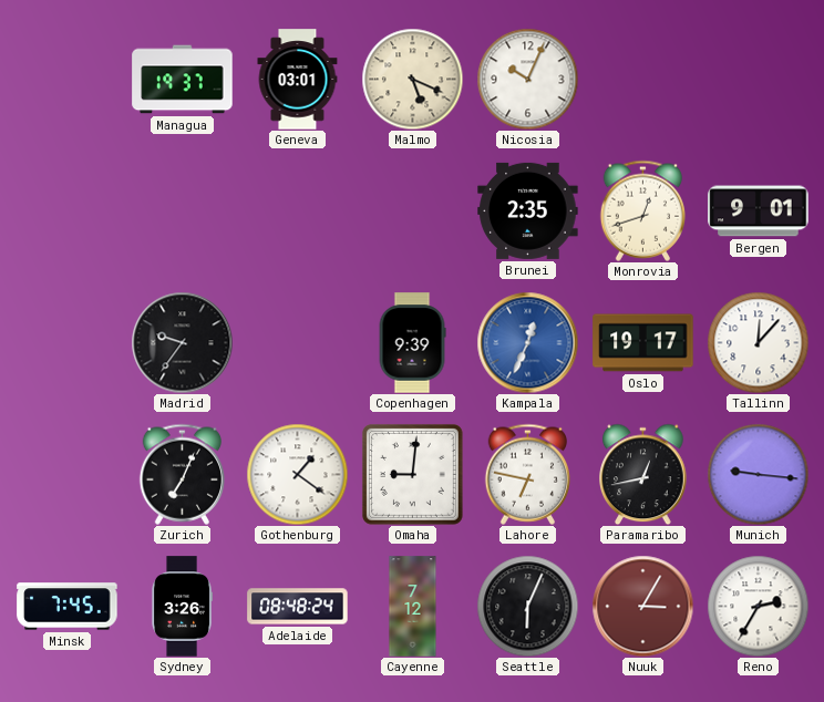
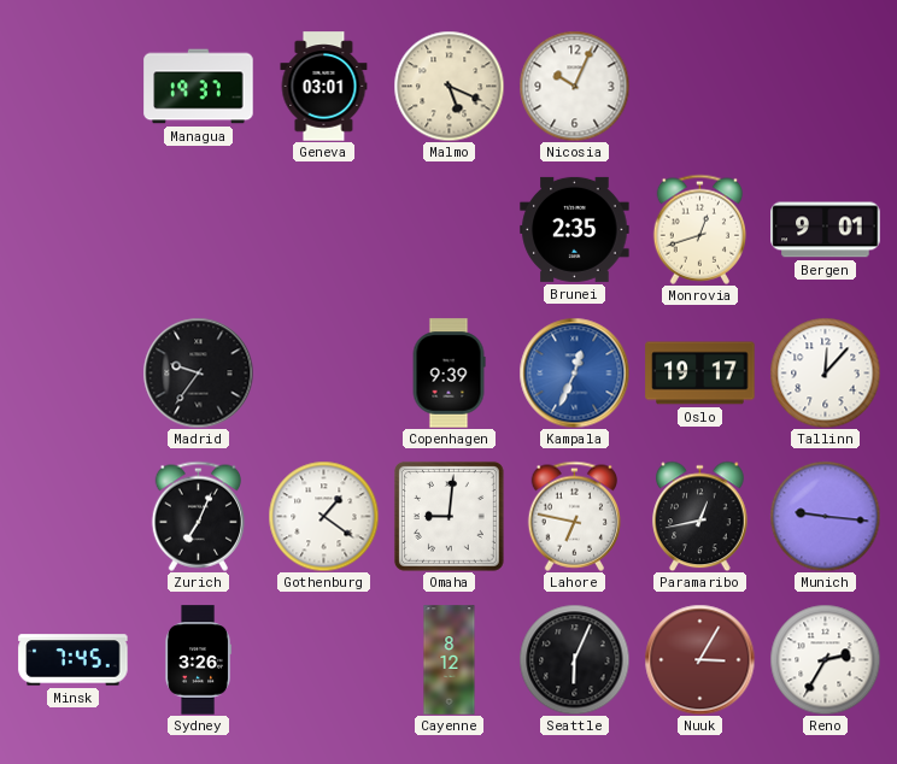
Adelaide: 08:48 -> none
Cayenne: 7:12 -> 8:12
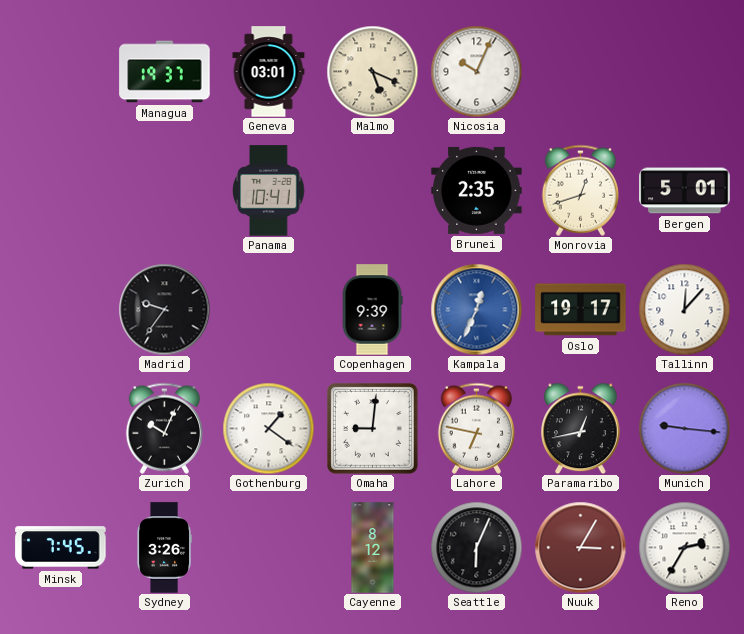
Panama: none -> 10:41
Bergen: 9:01 -> 5:01
Zurich: 7:04 -> 10:04
